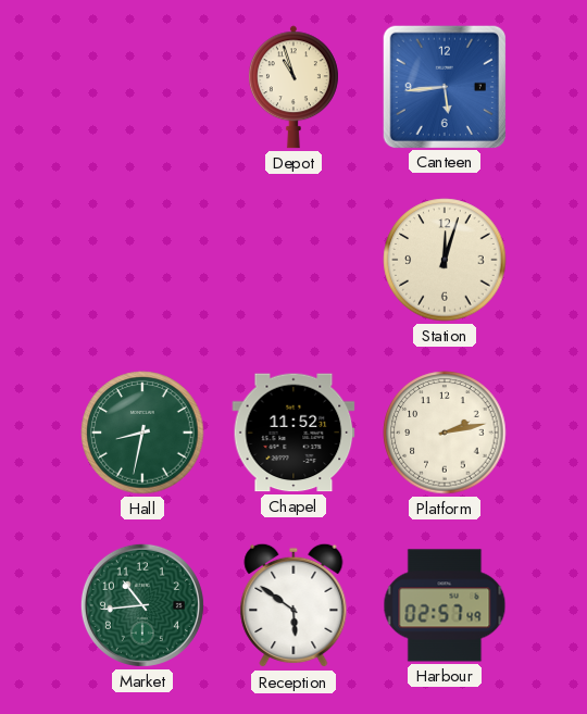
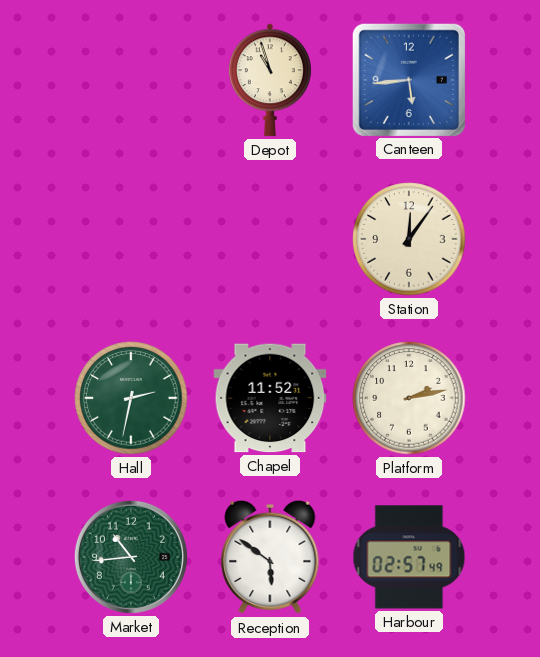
Station: 12:03 -> 12:06
Hall: 8:32 -> 2:32
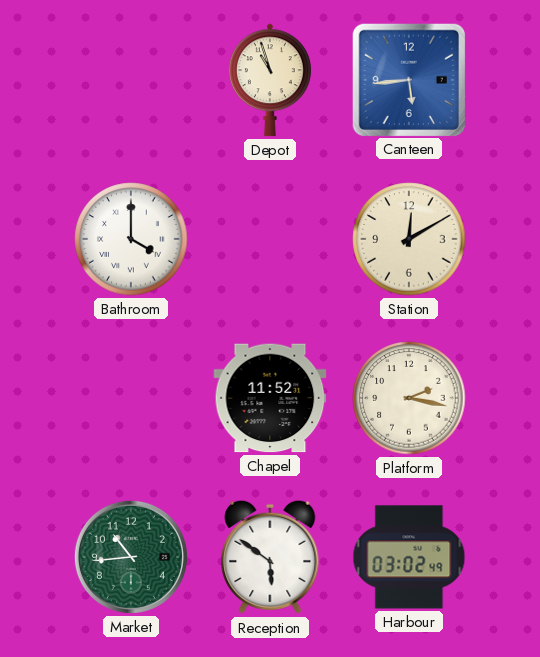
Bathroom: none -> 4:00
Station: 12:06 -> 12:10
Hall: 2:32 -> none
Platform: 2:13 -> 2:17
Harbour: 02:57 -> 03:02
